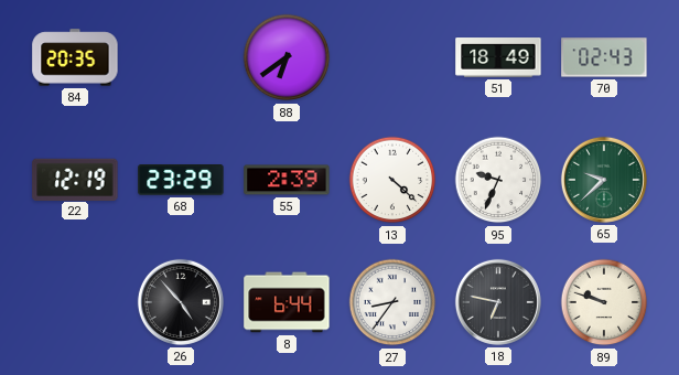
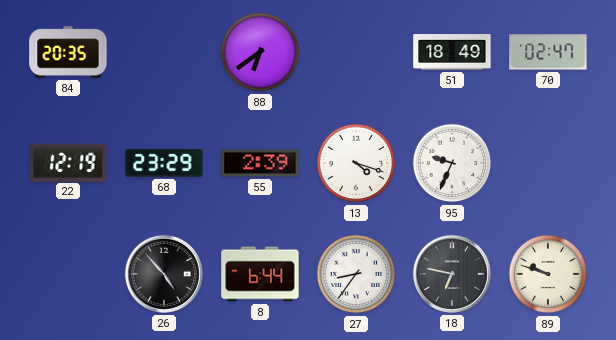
70: 02:43 -> 02:47
13: 4:22 -> 4:18
65: 9:38 -> none
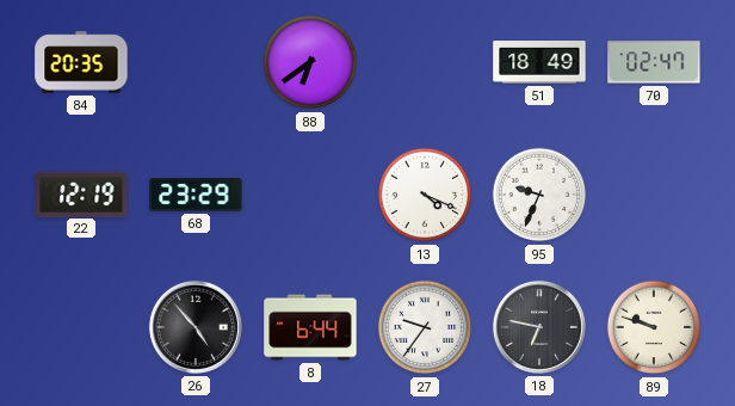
55: 2:39 -> none
13: 4:18 -> 4:19
27: 8:36 -> 9:36
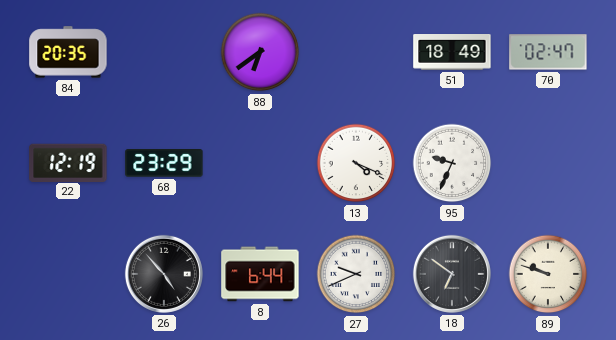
27: 9:36 -> 9:41
18: 6:47 -> 6:51
